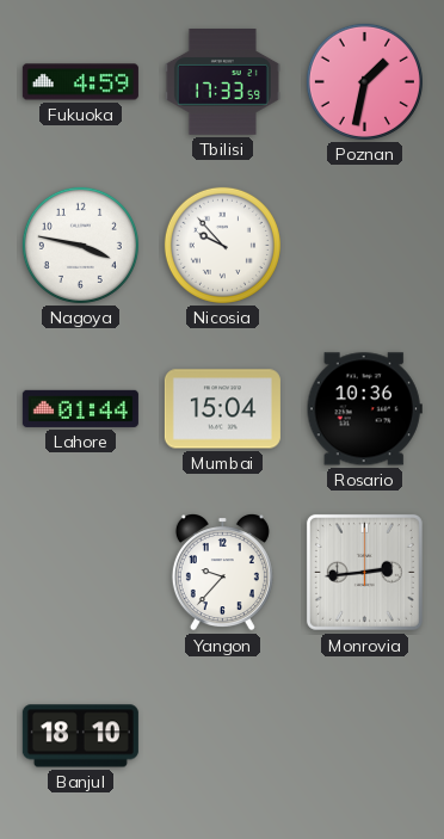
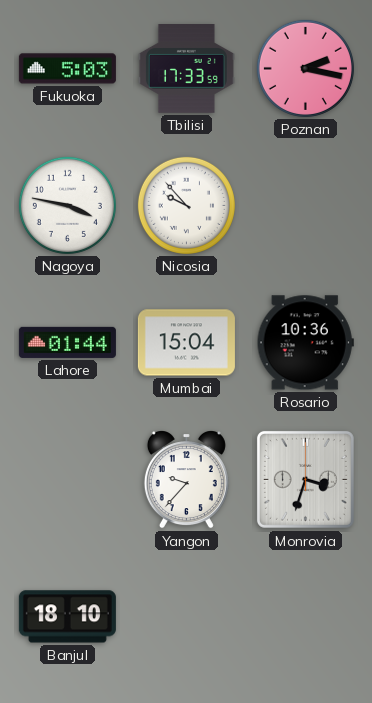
Fukuoka: 4:59 -> 5:03
Poznan: 1:32 -> 2:17
Monrovia: 2:44 -> 3:33
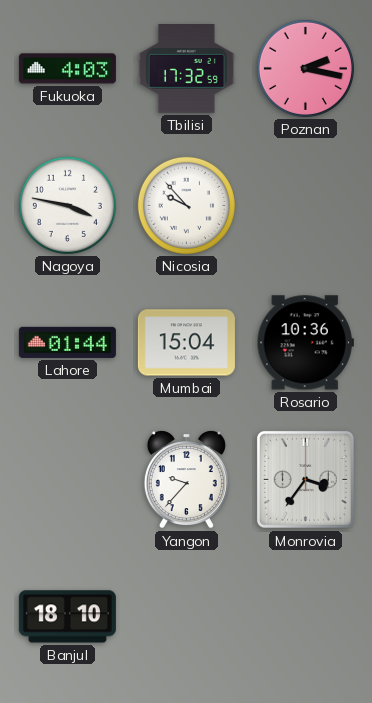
Fukuoka: 5:03 -> 4:03
Tbilisi: 17:33 -> 17:32
Monrovia: 3:33 -> 3:36
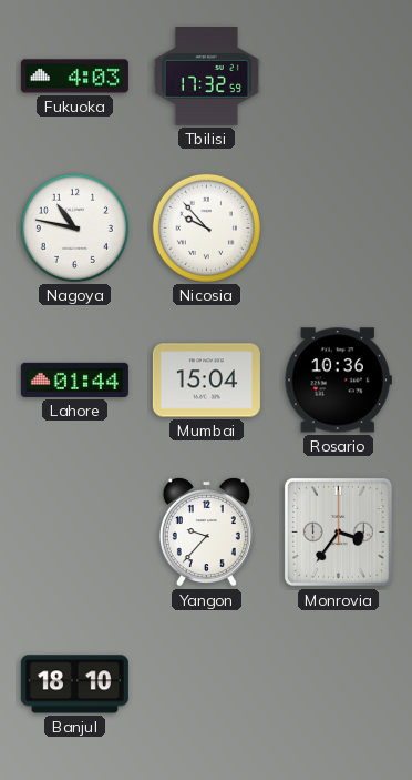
Poznan: 2:17 -> none
Nagoya: 3:47 -> 10:47
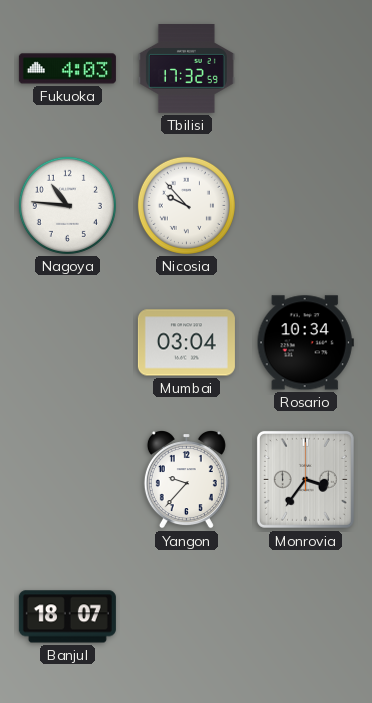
Nagoya: 10:47 -> 10:46
Lahore: 01:44 -> none
Mumbai: 15:04 -> 03:04
Rosario: 10:36 -> 10:34
Banjul: 18:10 -> 18:07
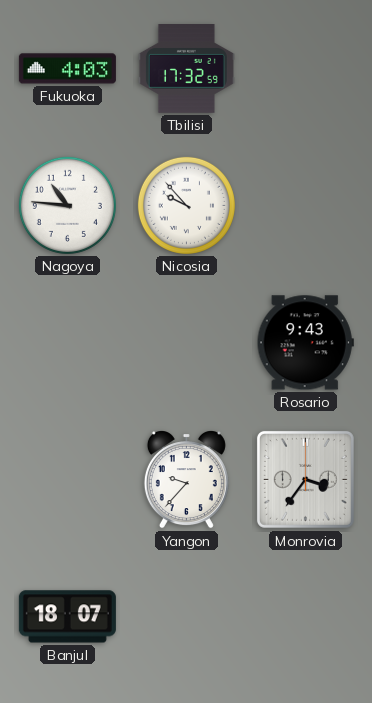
Mumbai: 03:04 -> none
Rosario: 10:34 -> 9:43
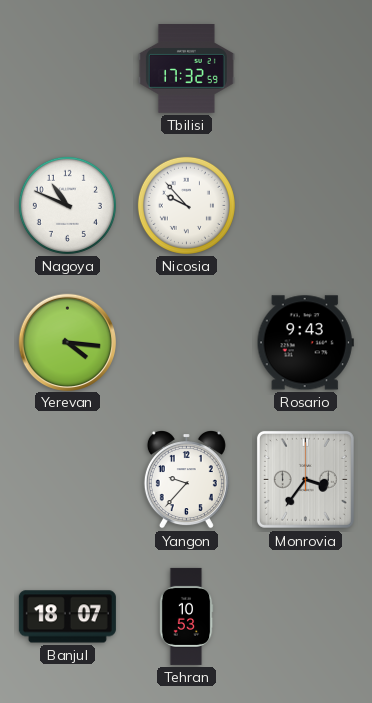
Fukuoka: 4:03 -> none
Nagoya: 10:46 -> 10:49
Yerevan: none -> 4:16
Tehran: none -> 10:53
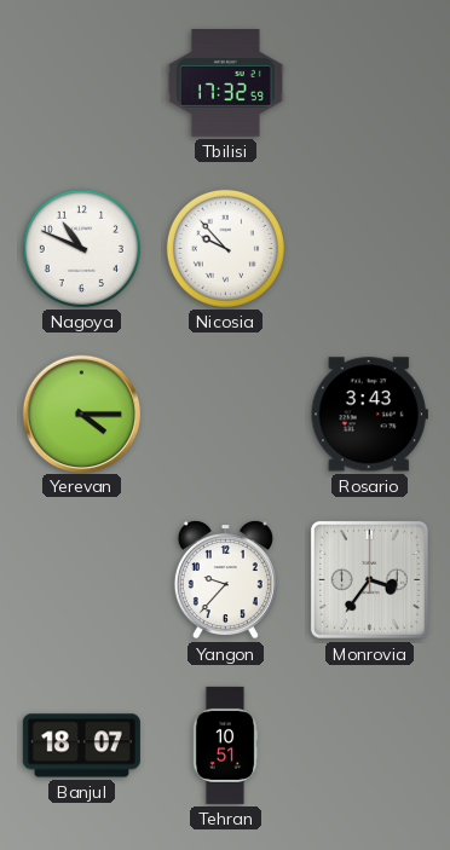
Yerevan: 4:16 -> 4:15
Rosario: 9:43 -> 3:43
Tehran: 10:53 -> 10:51
